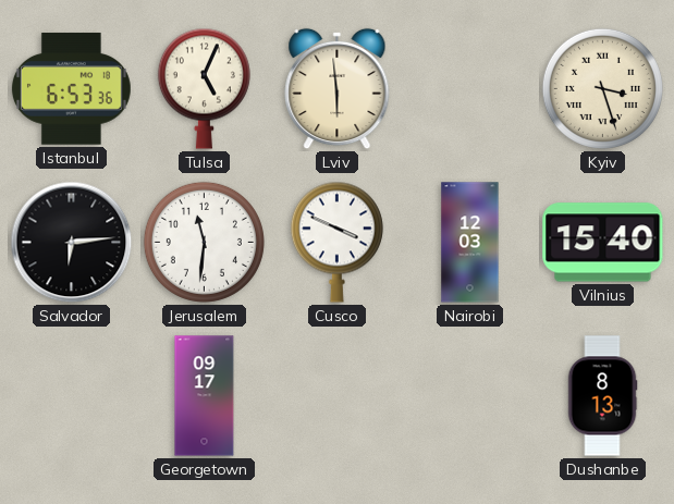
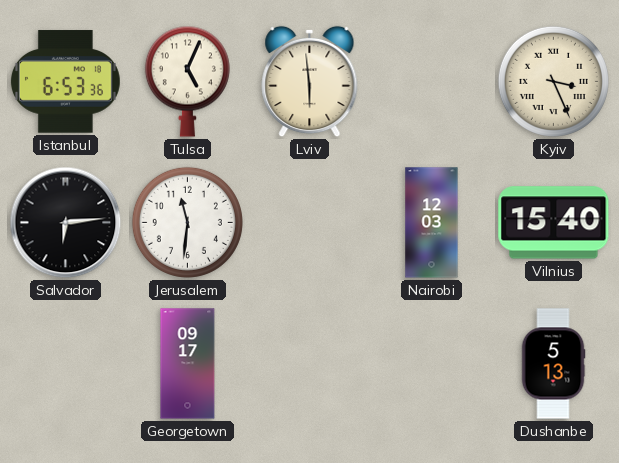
Kyiv: 3:27 -> 3:26
Cusco: 3:49 -> none
Dushanbe: 8:13 -> 5:13
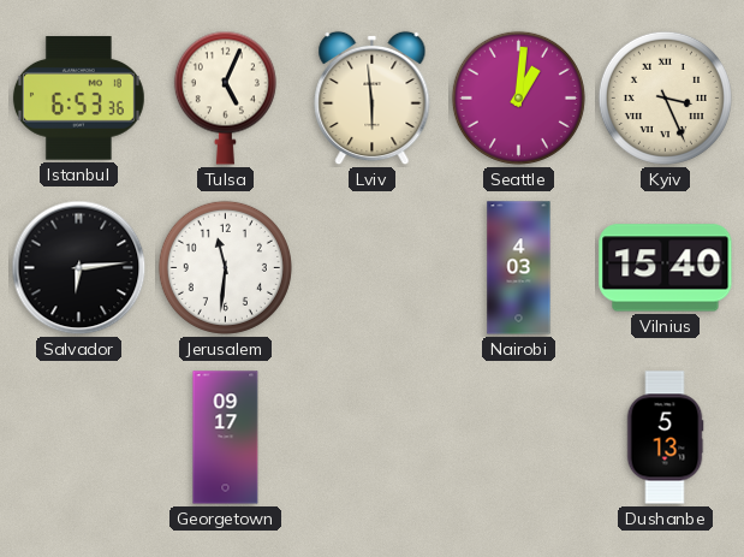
Seattle: none -> 1:01
Nairobi: 12:03 -> 4:03
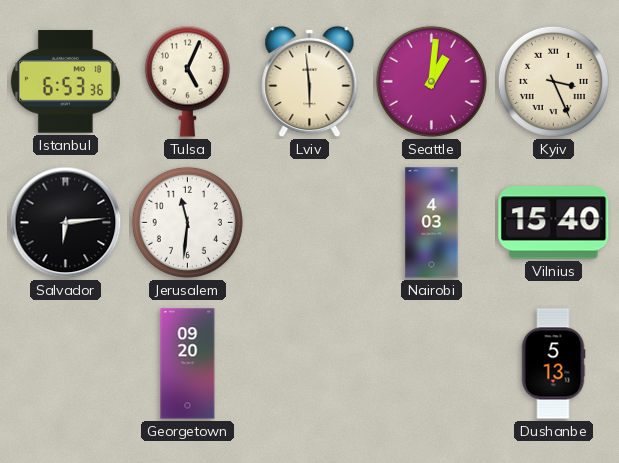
Georgetown: 09:17 -> 09:20
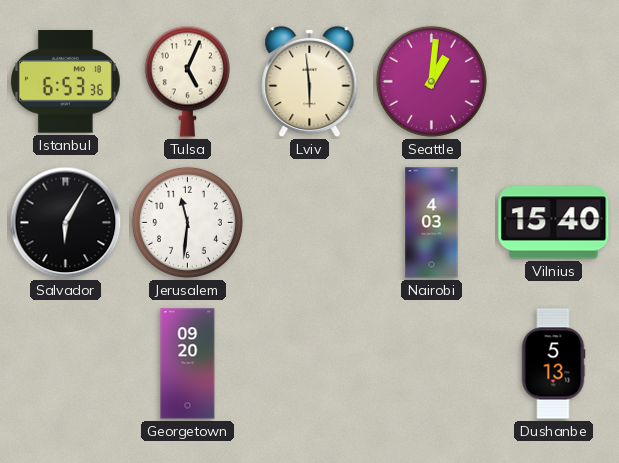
Kyiv: 3:26 -> none
Salvador: 6:14 -> 6:05
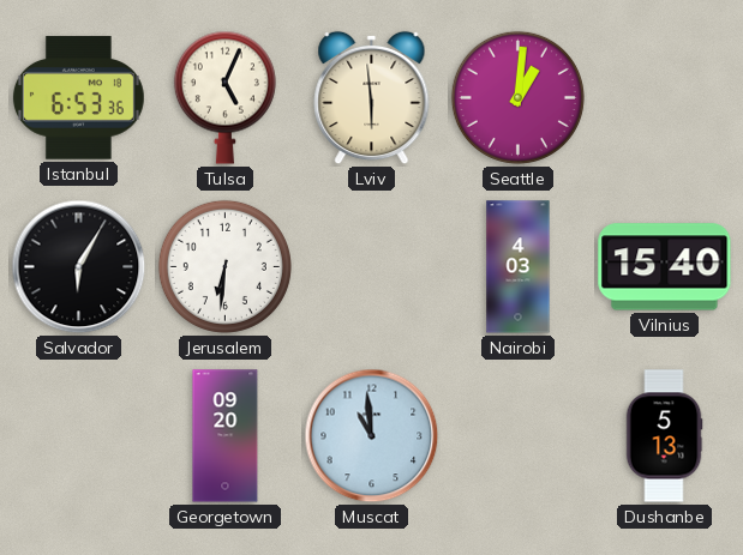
Jerusalem: 11:31 -> 6:31
Muscat: none -> 10:59
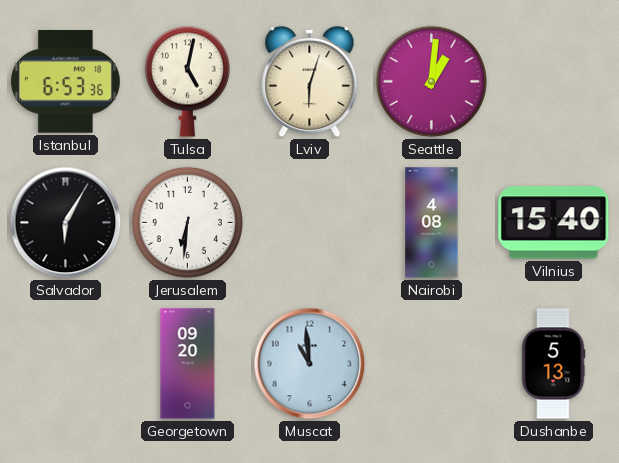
Tulsa: 5:04 -> 5:02
Lviv: 5:59 -> 6:03
Nairobi: 4:03 -> 4:08
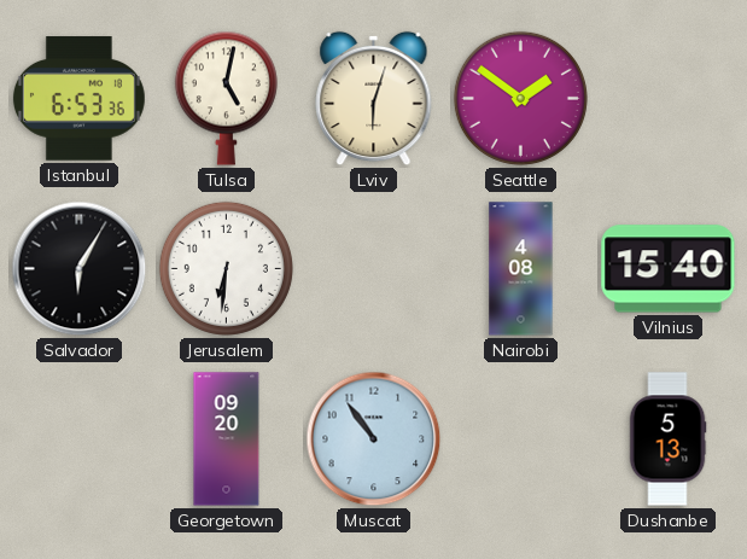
Seattle: 1:01 -> 1:51
Muscat: 10:59 -> 10:54
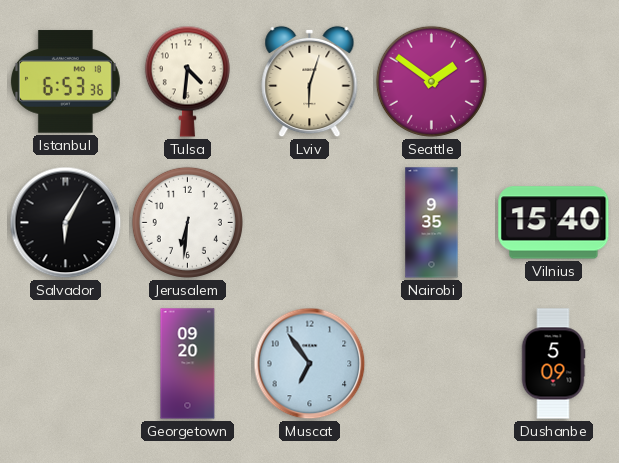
Tulsa: 5:02 -> 4:31
Nairobi: 4:08 -> 9:35
Muscat: 10:54 -> 6:54
Dushanbe: 5:13 -> 5:09
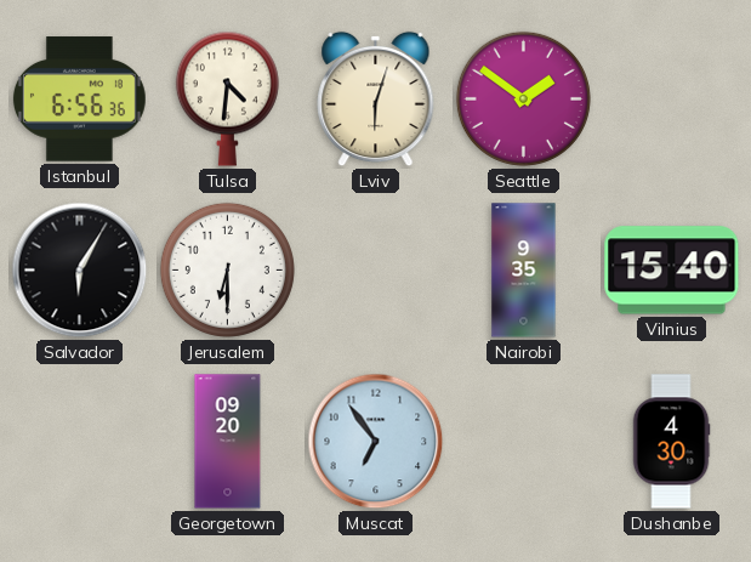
Istanbul: 6:53 -> 6:56
Jerusalem: 6:31 -> 6:30
Dushanbe: 5:09 -> 4:30
